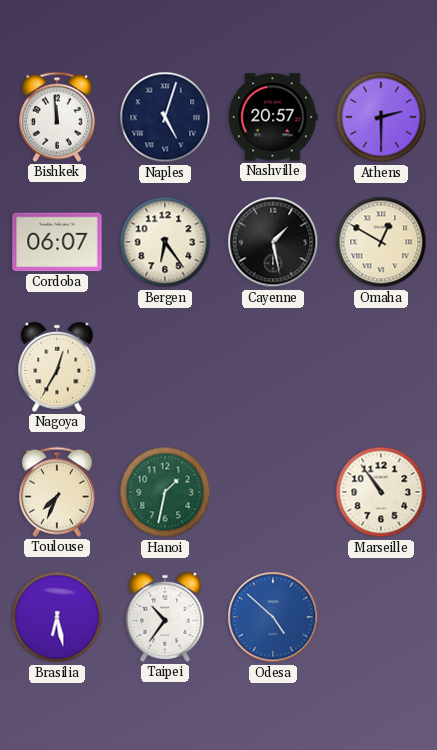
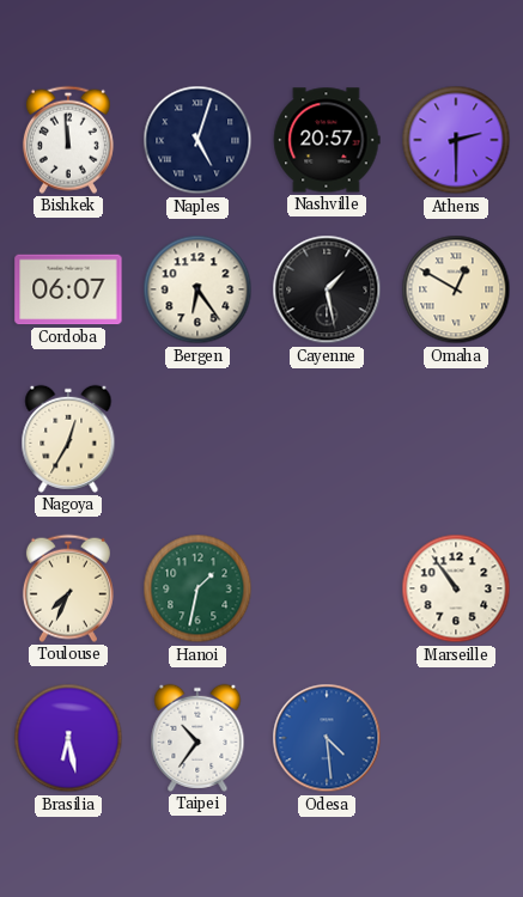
Odesa: 4:52 -> 4:29
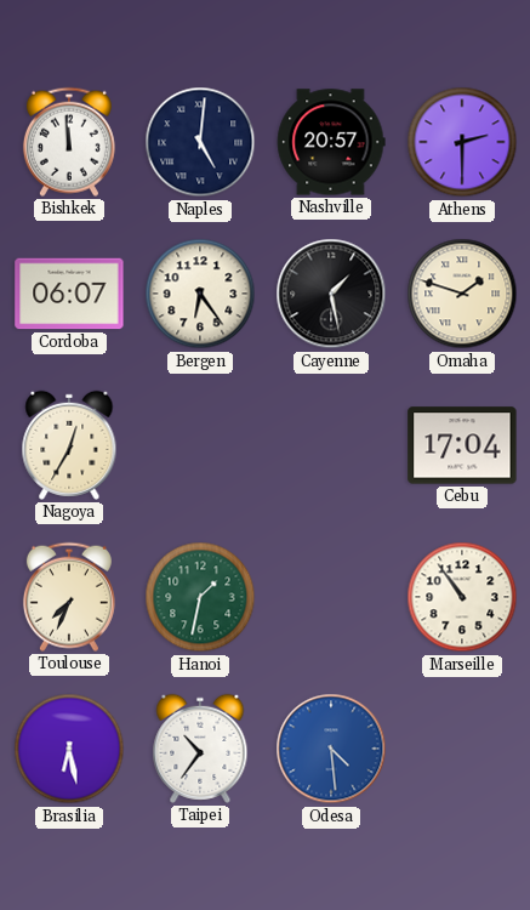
Naples: 5:03 -> 5:01
Omaha: 12:50 -> 1:48
Cebu: none -> 17:04
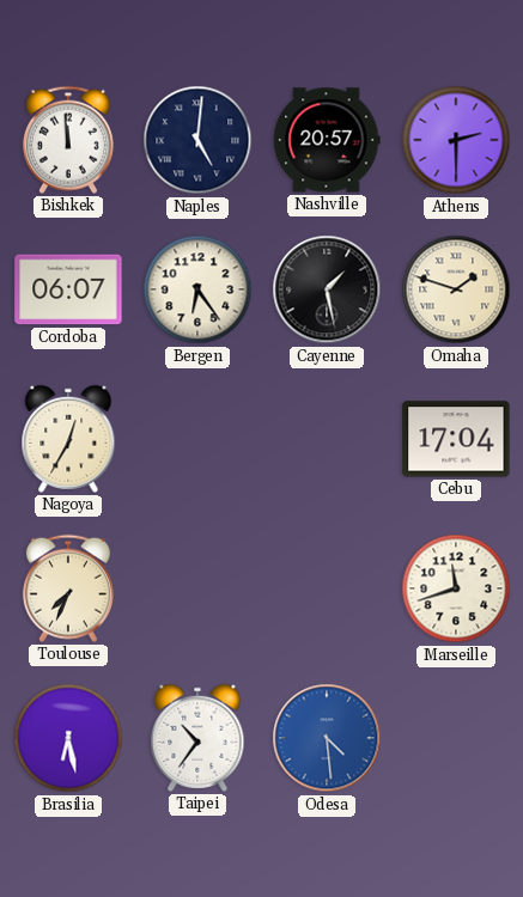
Hanoi: 1:32 -> none
Marseille: 10:54 -> 11:42
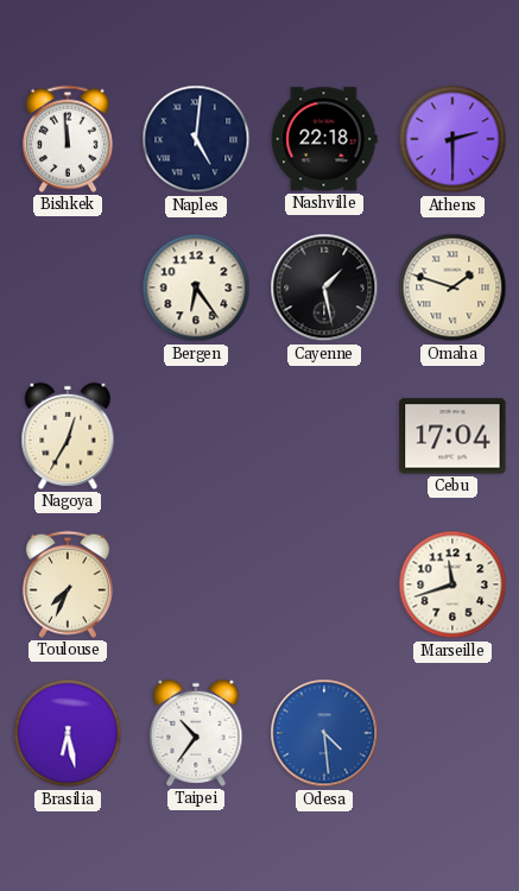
Nashville: 20:57 -> 22:18
Cordoba: 06:07 -> none
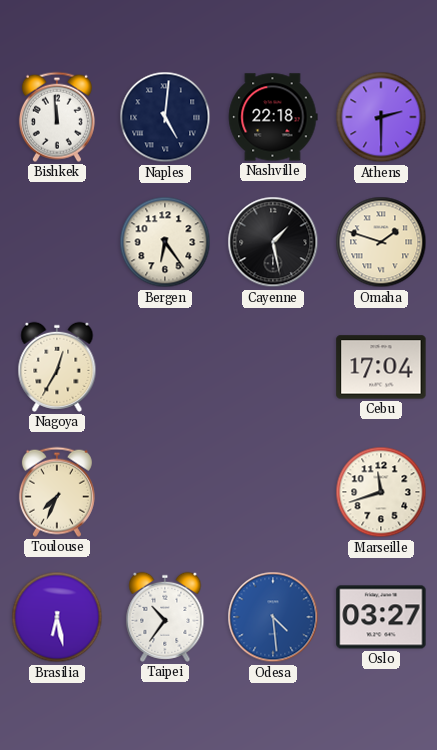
Oslo: none -> 03:27
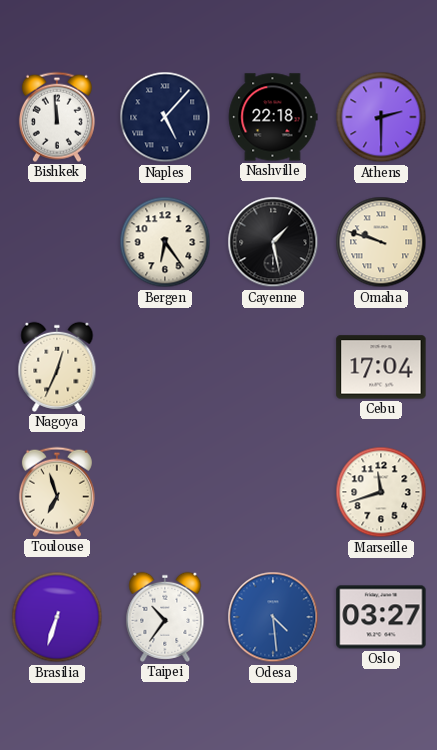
Naples: 5:01 -> 5:07
Omaha: 1:48 -> 9:48
Nagoya: 12:35 -> 12:34
Toulouse: 7:34 -> 6:57
Brasilia: 6:28 -> 6:33
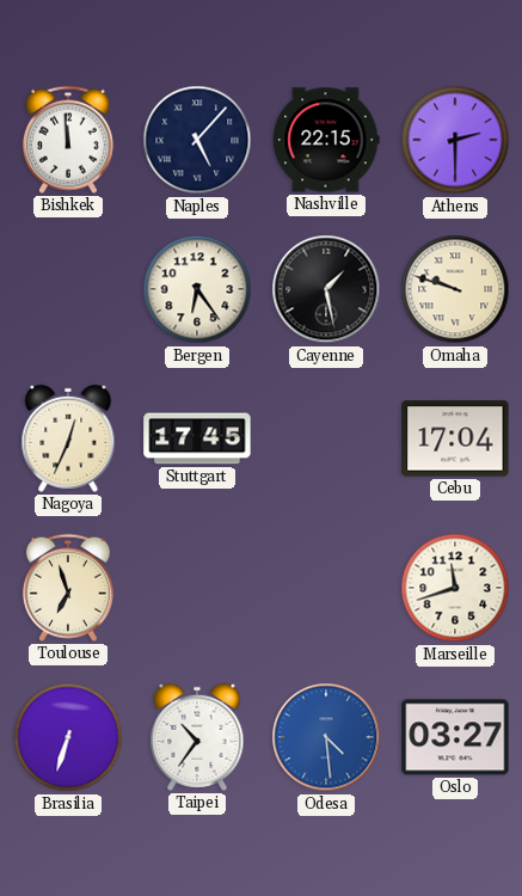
Nashville: 22:18 -> 22:15
Stuttgart: none -> 17:45
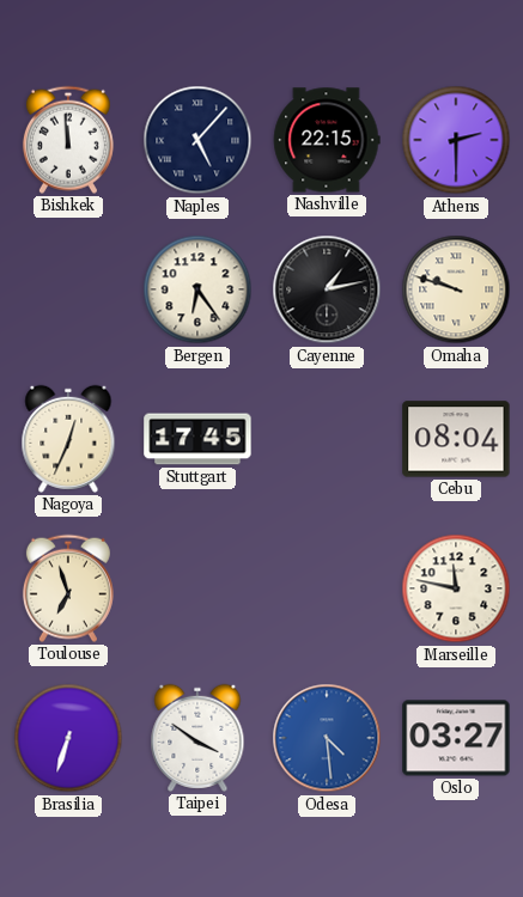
Cayenne: 1:28 -> 1:13
Cebu: 17:04 -> 08:04
Marseille: 11:42 -> 11:47
Taipei: 10:36 -> 3:51
